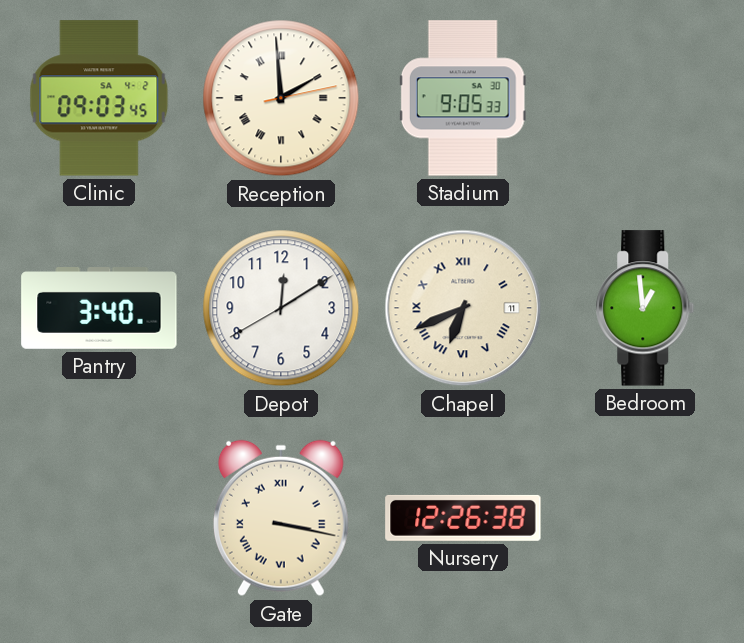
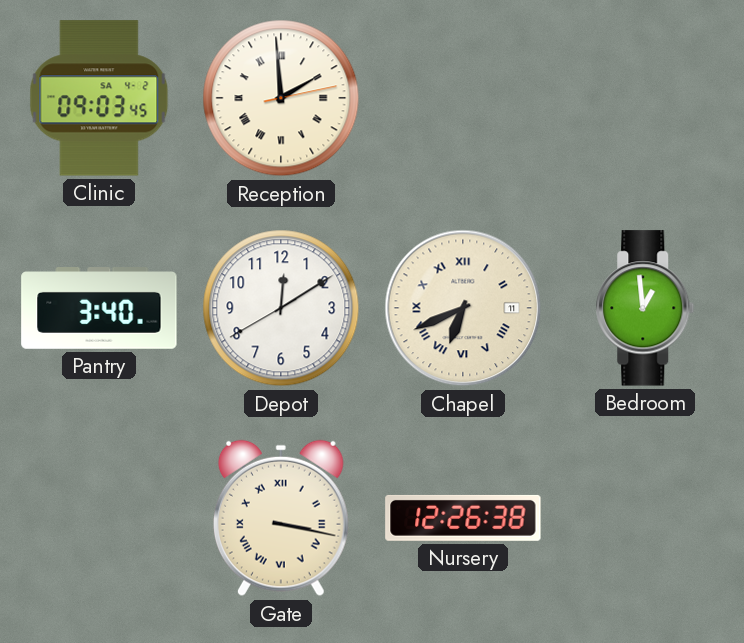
Stadium: 9:05 -> none
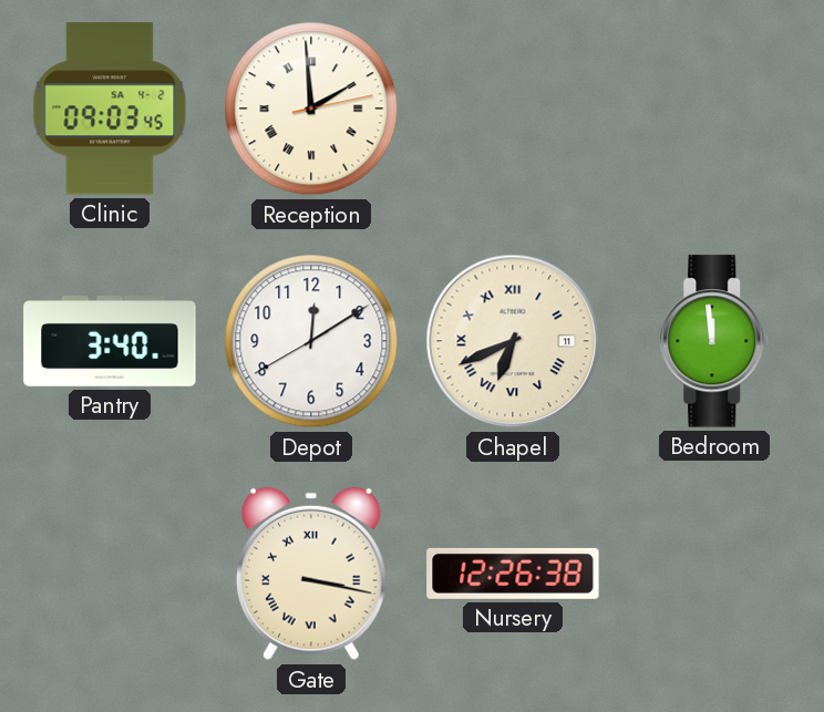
Bedroom: 12:59 -> 11:59
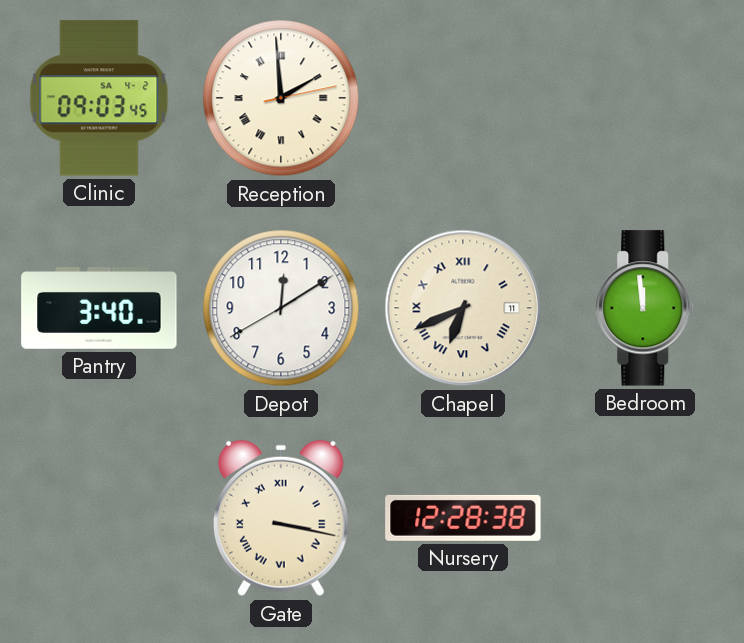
Nursery: 12:26 -> 12:28
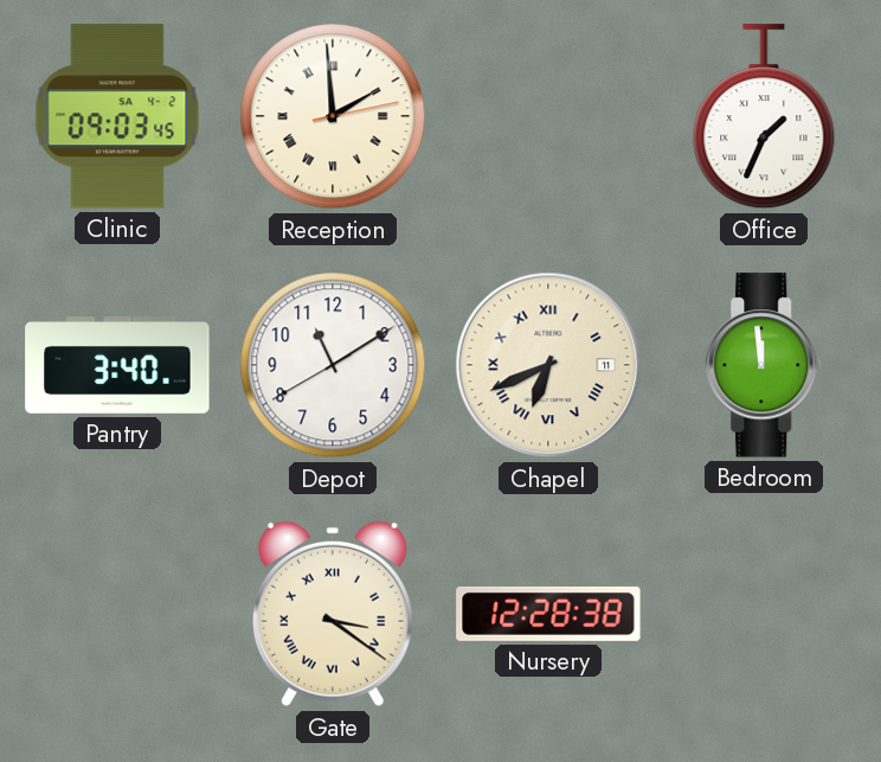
Office: none -> 1:34
Depot: 12:09 -> 11:09
Gate: 3:17 -> 3:21
